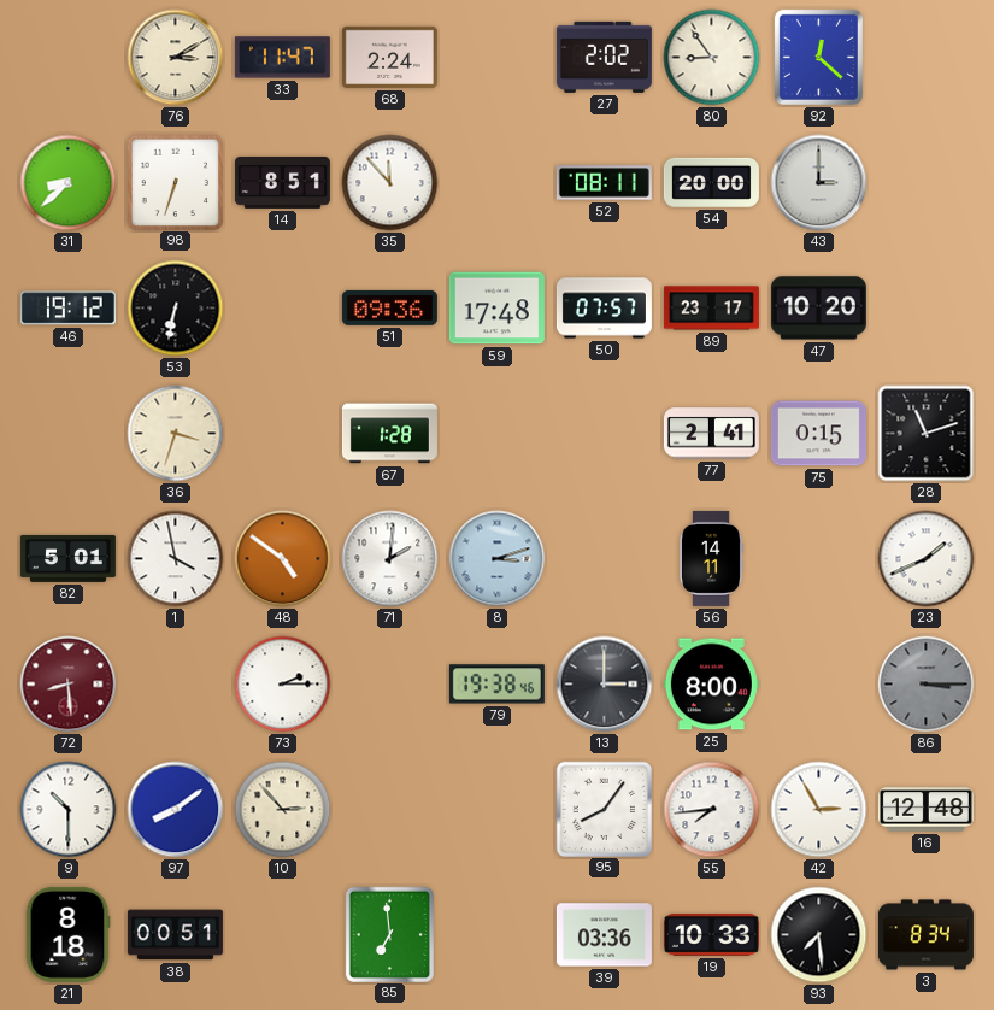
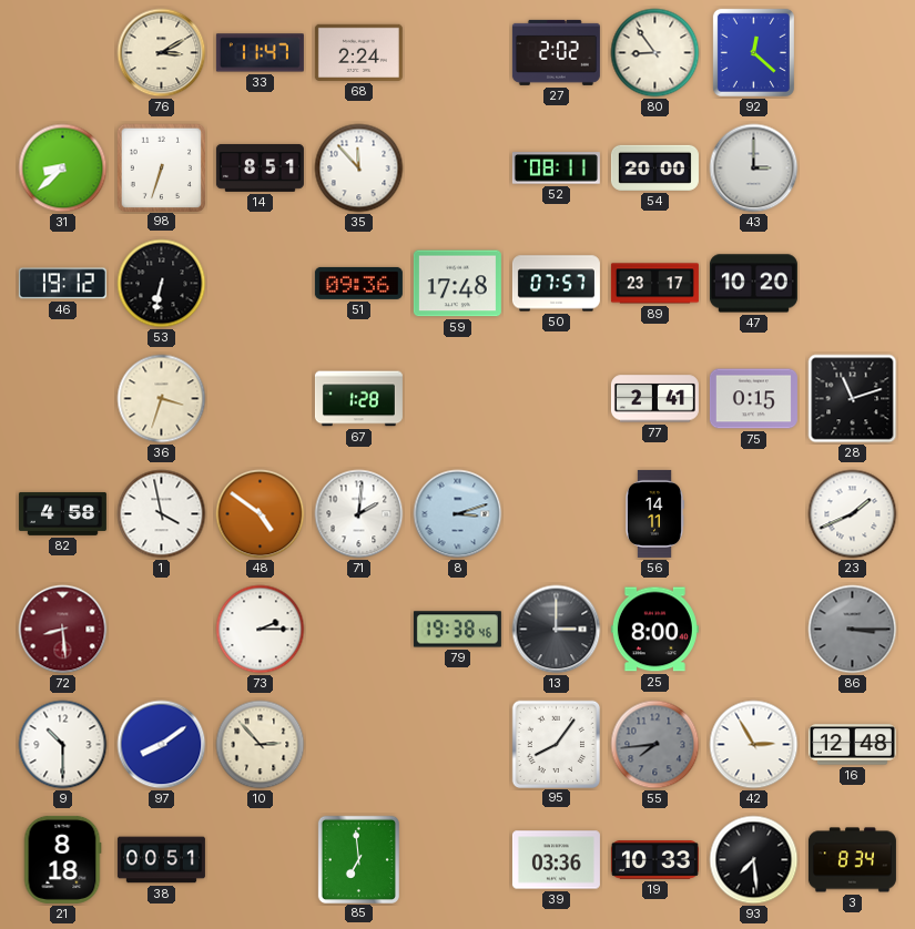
82: 5:01 -> 4:58
55 dial: white -> grey
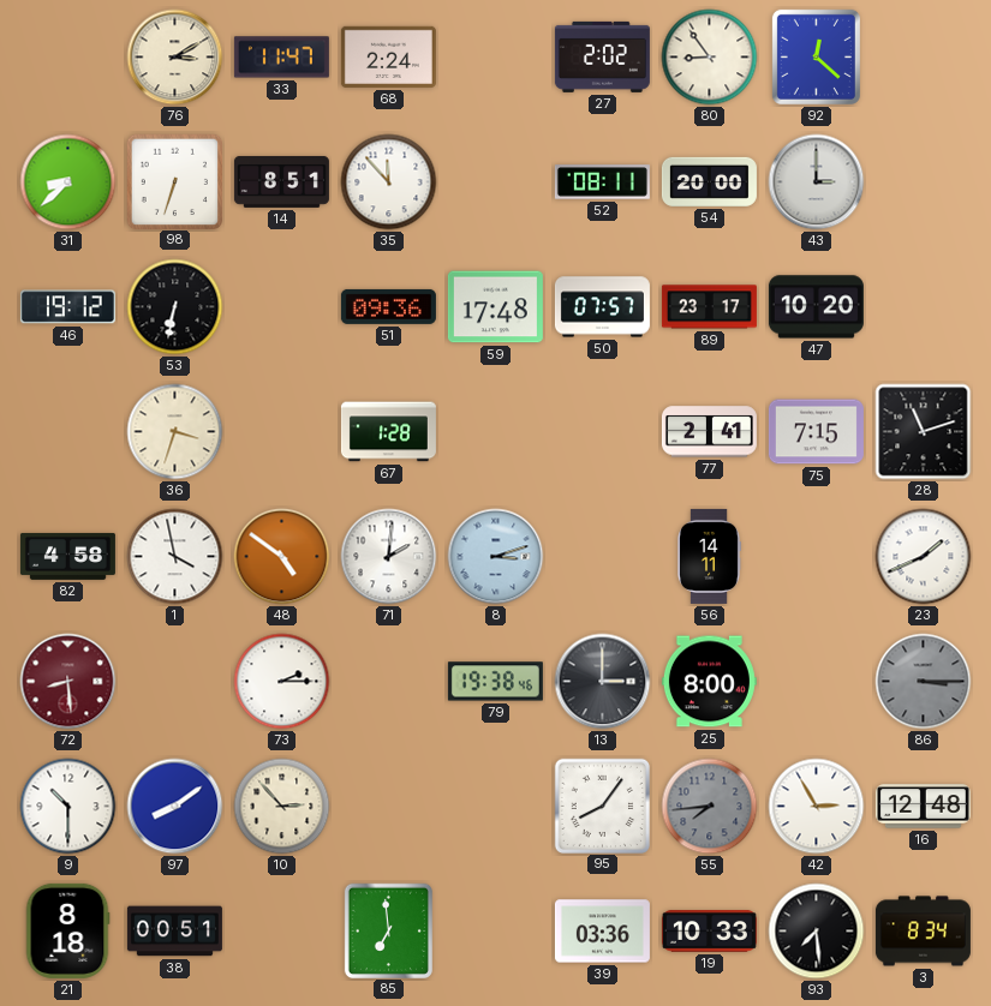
75: 0:15 -> 7:15
